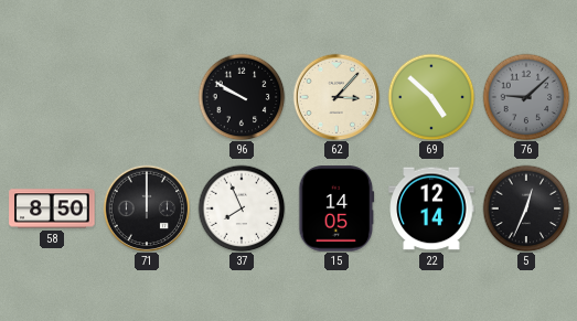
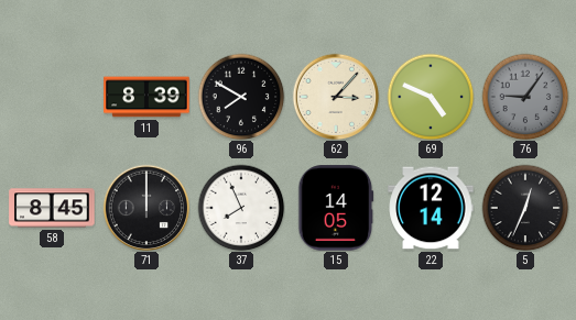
11: none -> 8:39
96: 9:50 -> 7:50
69: 4:52 -> 4:49
76: 9:08 -> 9:06
58: 8:50 -> 8:45
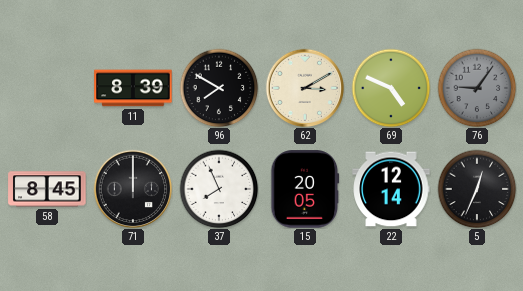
62: 3:07 -> 3:10
15: 14:05 -> 20:05
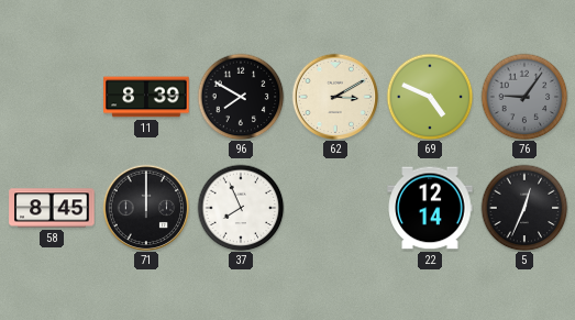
15: 20:05 -> none
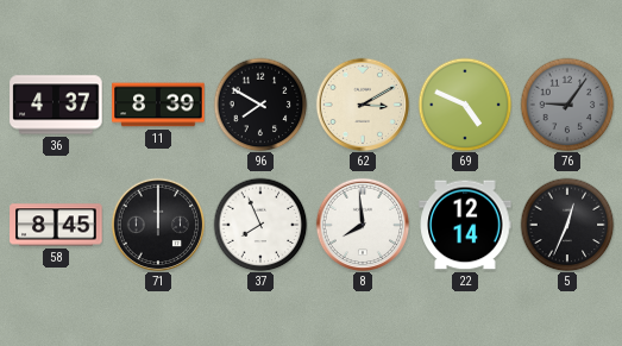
36: none -> 4:37
8: none -> 7:59
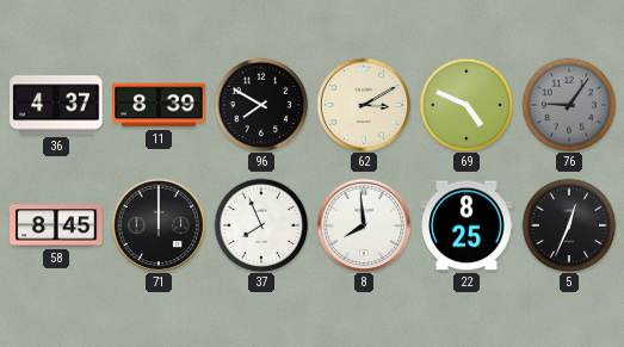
22: 12:14 -> 8:25
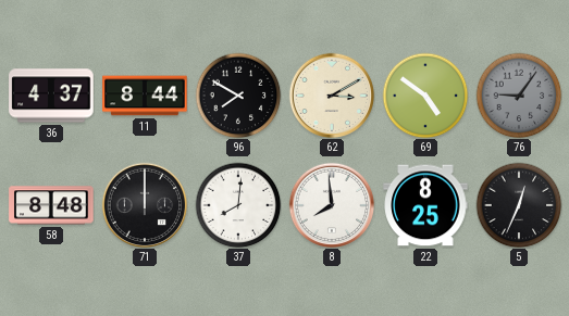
11: 8:39 -> 8:44
69: 4:49 -> 4:51
58: 8:45 -> 8:48
37: 7:56 -> 8:01
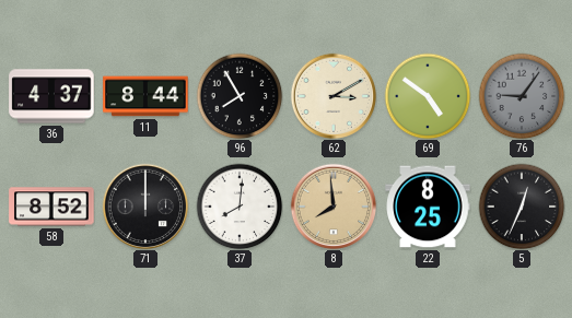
96: 7:50 -> 7:55
58: 8:48 -> 8:52
8 dial: white -> champagne
